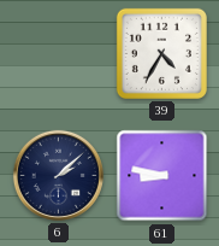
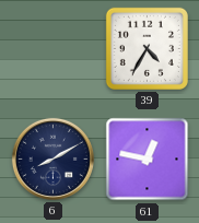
6: 2:08 -> 8:10
61: 8:47 -> 12:47
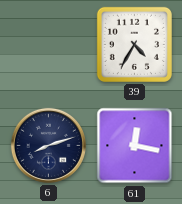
6: 8:10 -> 8:12
61: 12:47 -> 12:17
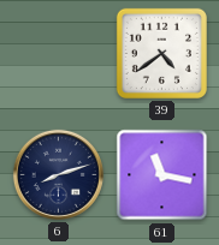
39: 4:35 -> 4:39
61: 12:17 -> 11:17
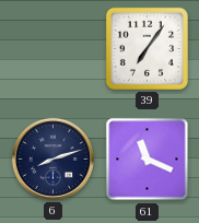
39: 4:39 -> 7:06
61: 11:17 -> 11:19
